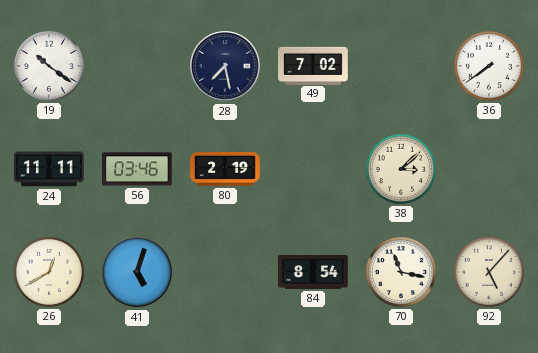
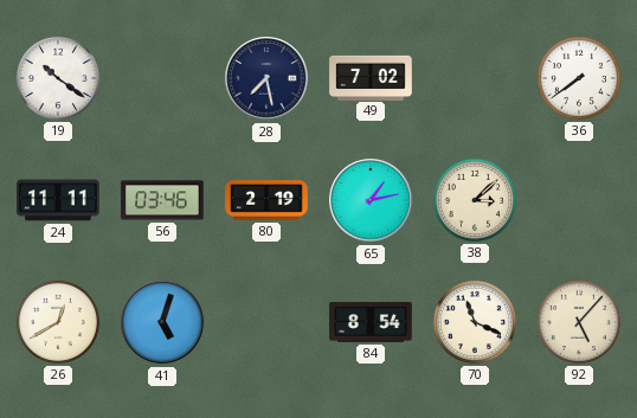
65: none -> 1:13
70: 11:17 -> 11:19
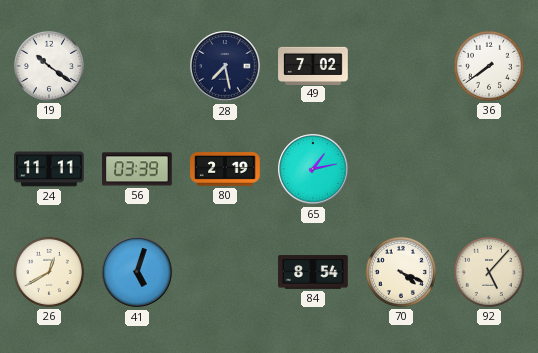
56: 03:46 -> 03:39
38: 3:08 -> none
70: 11:19 -> 4:19
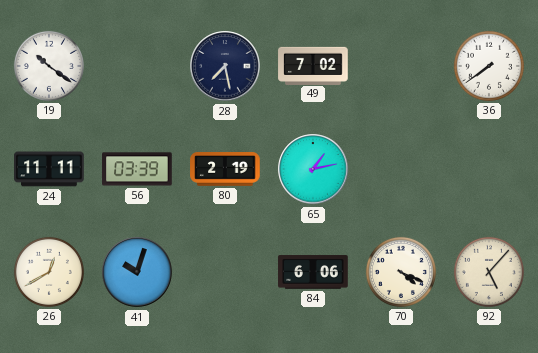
41: 5:03 -> 10:03
84: 8:54 -> 6:06
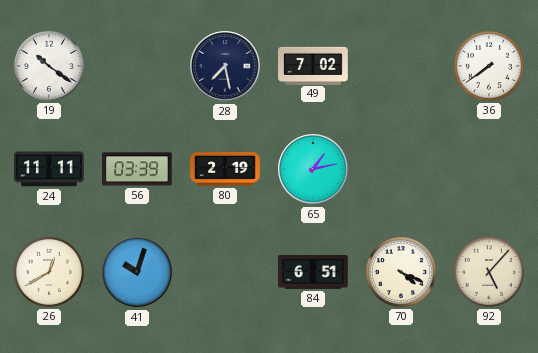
84: 6:06 -> 6:51
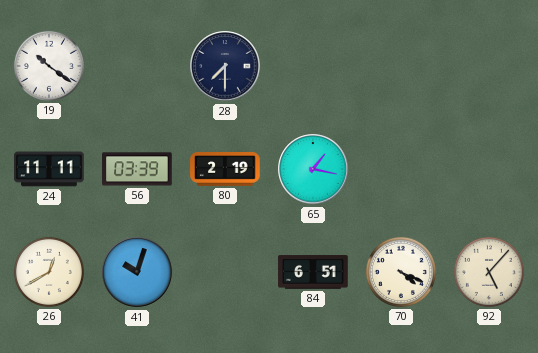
28: 7:28 -> 7:30
49: 7:02 -> none
36: 7:39 -> none
65: 1:13 -> 1:17
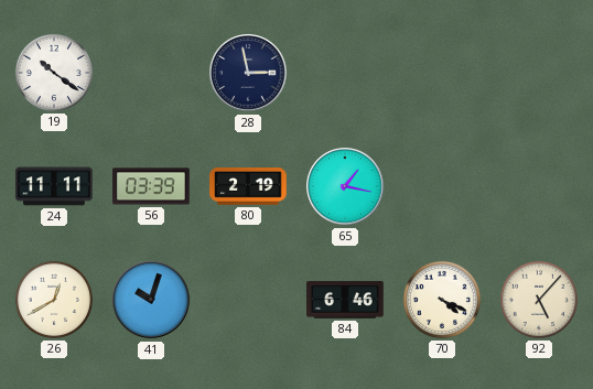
28: 7:30 -> 2:58
84: 6:51 -> 6:46
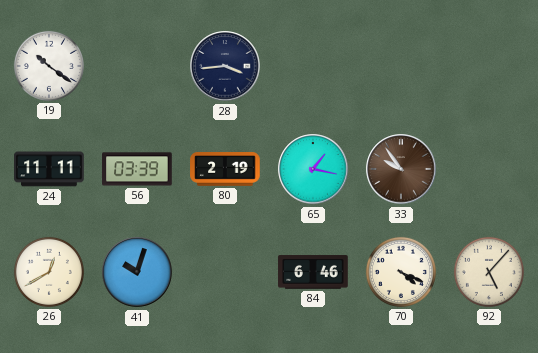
28: 2:58 -> 3:44
33: none -> 9:54
